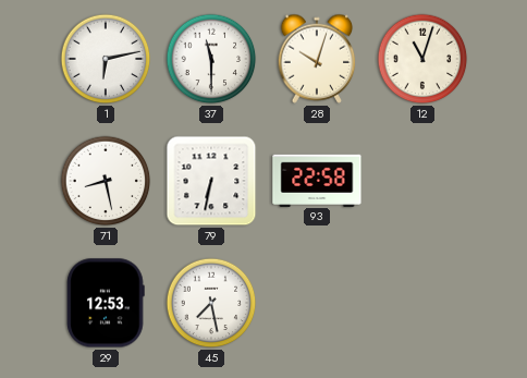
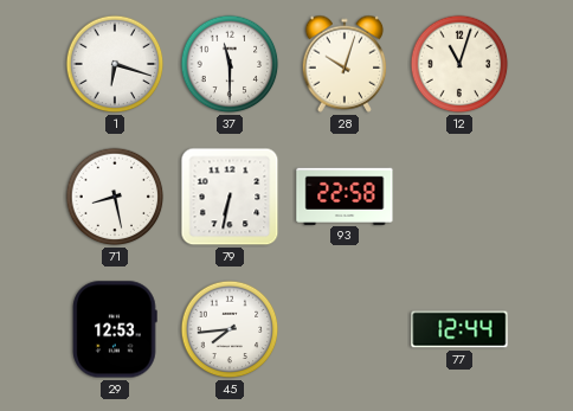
1: 6:13 -> 6:18
45: 7:28 -> 7:44
77: none -> 12:44
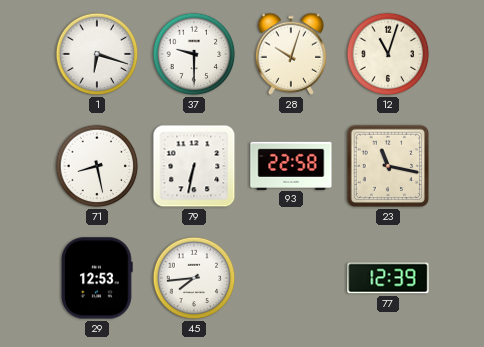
37: 11:30 -> 9:30
23: none -> 11:17
77: 12:44 -> 12:39
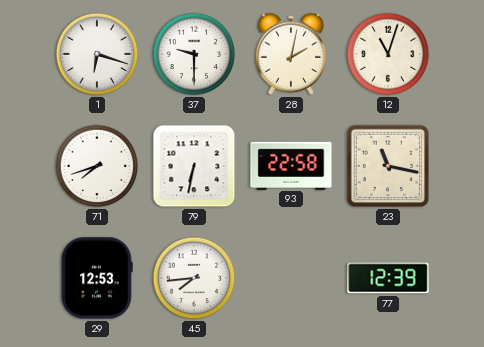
28: 10:03 -> 2:02
71: 8:28 -> 7:42
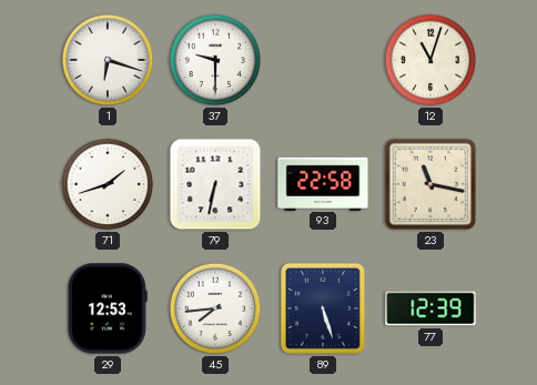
28: 2:02 -> none
71: 7:42 -> 1:42
89: none -> 5:27
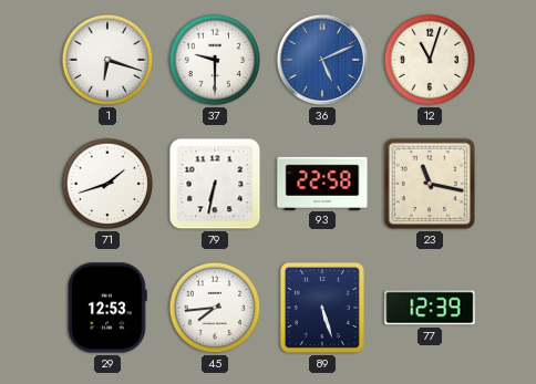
36: none -> 5:11
